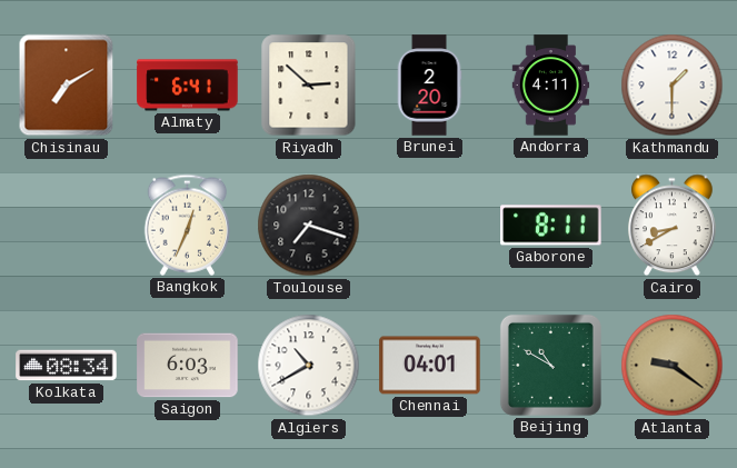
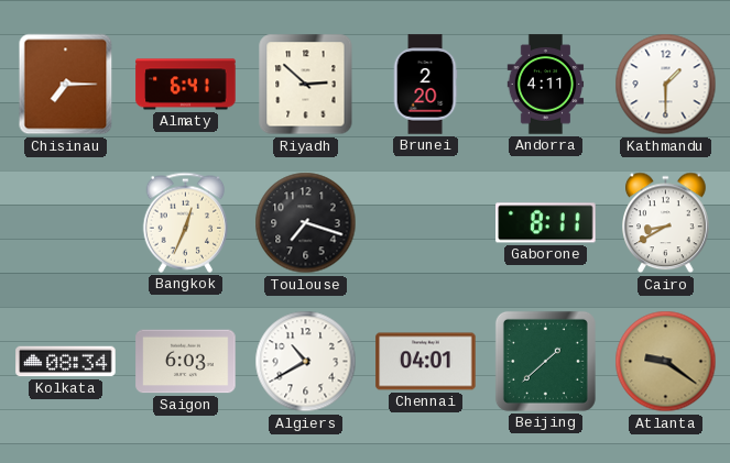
Chisinau: 7:10 -> 7:15
Beijing: 10:50 -> 1:38
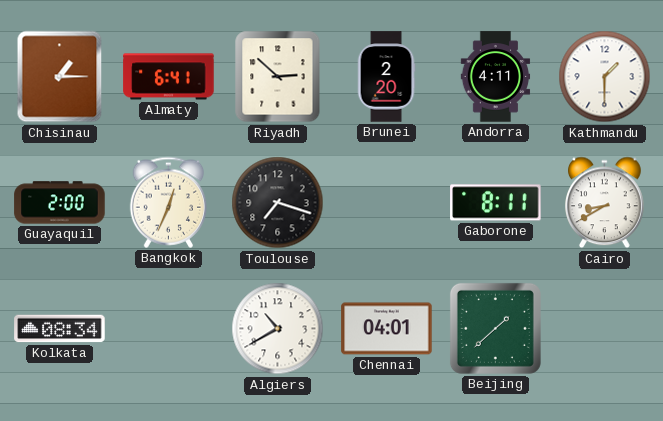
Chisinau: 7:15 -> 1:15
Guayaquil: none -> 2:00
Saigon: 6:03 -> none
Atlanta: 9:21 -> none
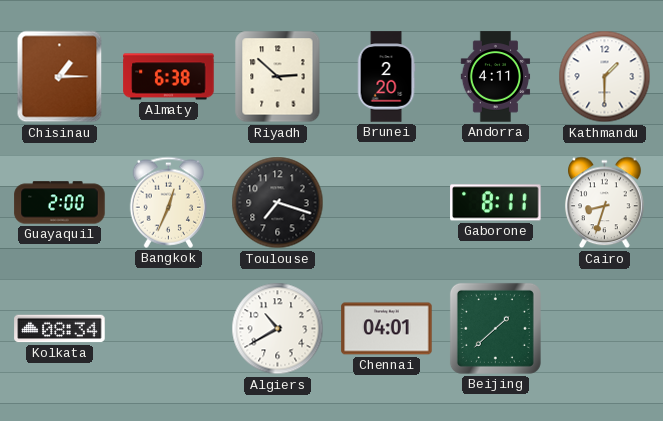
Almaty: 6:41 -> 6:38
Cairo: 8:40 -> 8:33
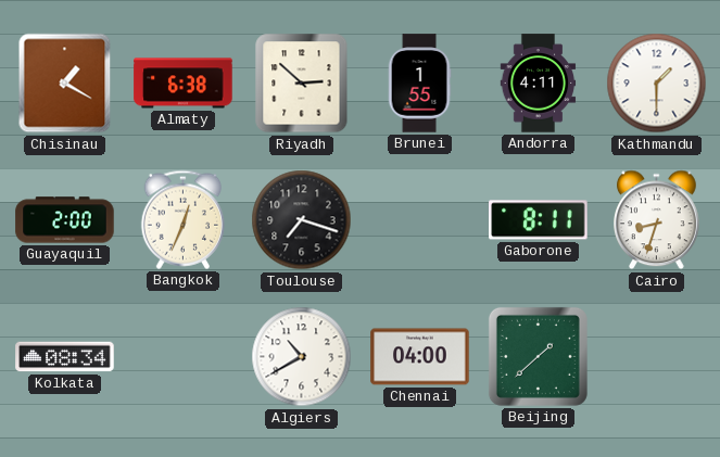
Chisinau: 1:15 -> 1:20
Brunei: 2:20 -> 1:55
Chennai: 04:01 -> 04:00
